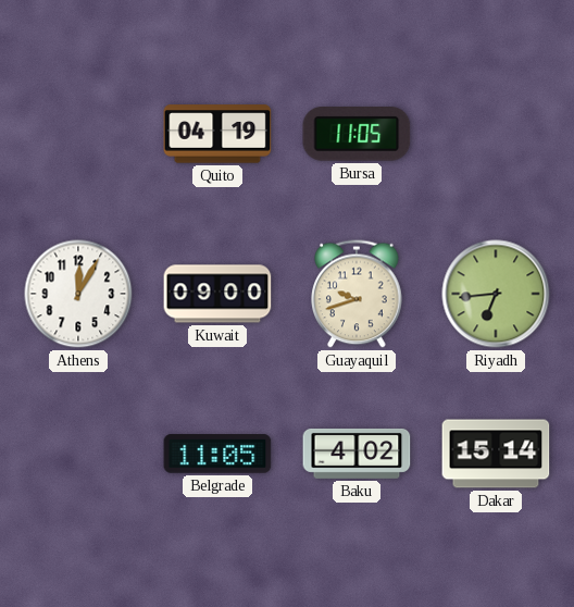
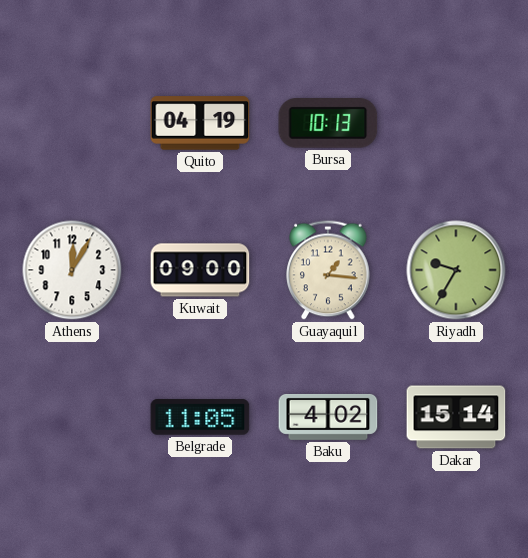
Bursa: 11:05 -> 10:13
Guayaquil: 9:42 -> 1:16
Riyadh: 6:44 -> 9:35
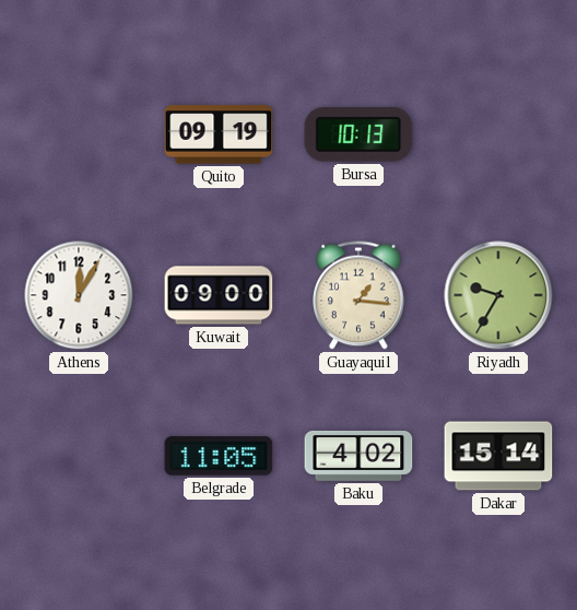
Quito: 04:19 -> 09:19
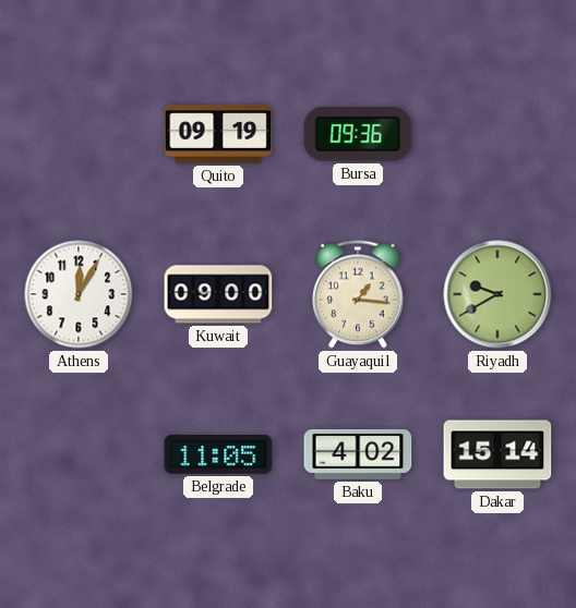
Bursa: 10:13 -> 09:36
Riyadh: 9:35 -> 9:40
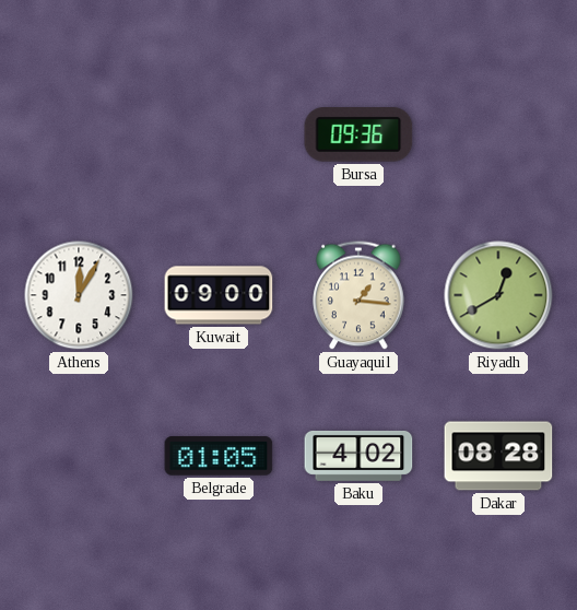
Quito: 09:19 -> none
Riyadh: 9:40 -> 12:40
Belgrade: 11:05 -> 01:05
Dakar: 15:14 -> 08:28
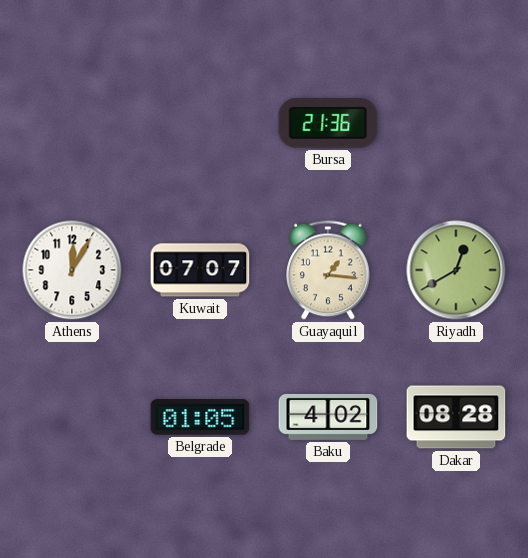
Bursa: 09:36 -> 21:36
Kuwait: 09:00 -> 07:07
